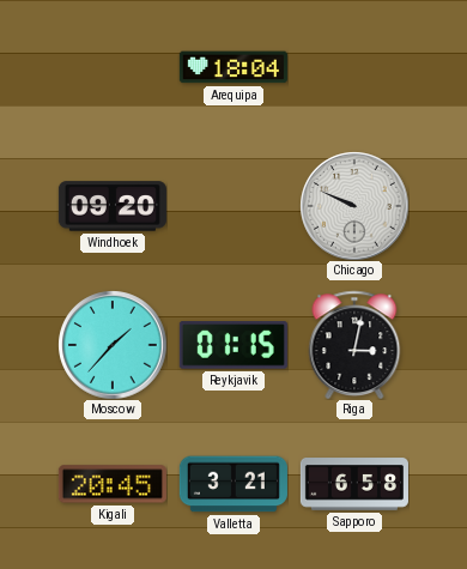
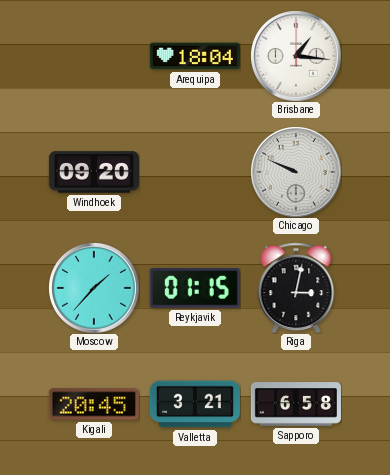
Brisbane: none -> 1:16
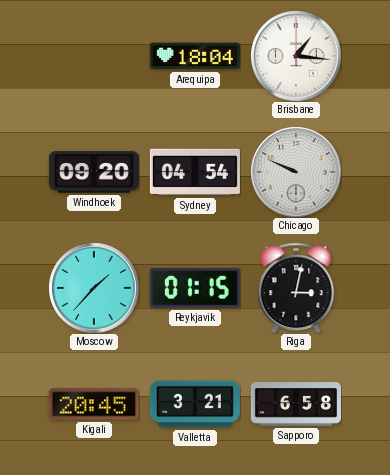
Sydney: none -> 04:54
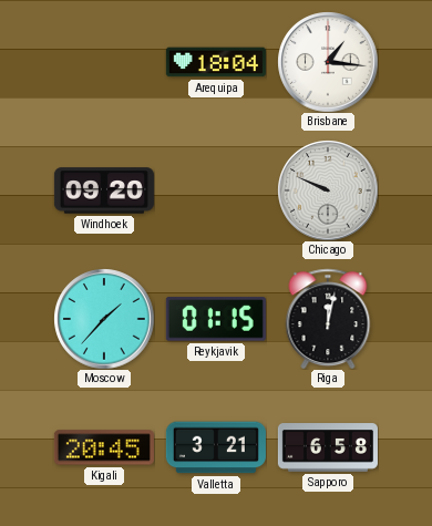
Sydney: 04:54 -> none
Riga: 3:02 -> 12:02
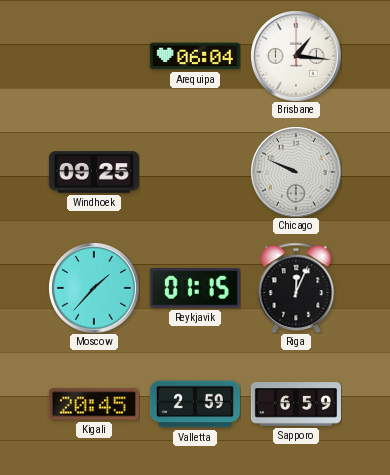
Arequipa: 18:04 -> 06:04
Windhoek: 09:20 -> 09:25
Riga: 12:02 -> 12:04
Valletta: 3:21 -> 2:59
Sapporo: 6:58 -> 6:59
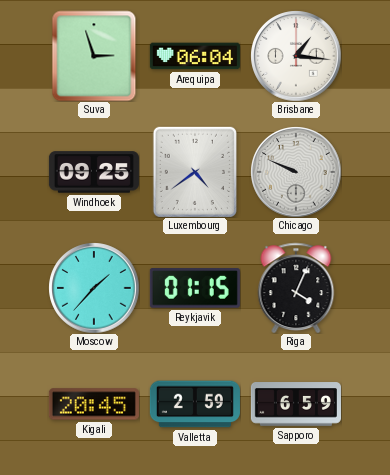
Suva: none -> 2:57
Luxembourg: none -> 4:39
Riga: 12:04 -> 4:04
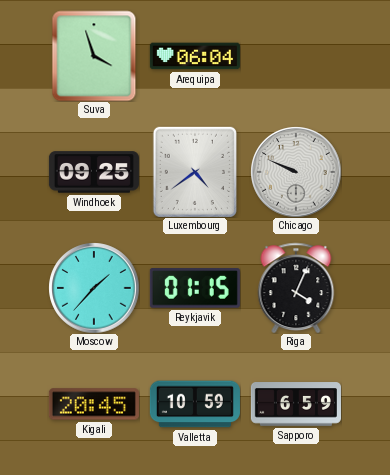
Suva: 2:57 -> 3:57
Brisbane: 1:16 -> none
Valletta: 2:59 -> 10:59
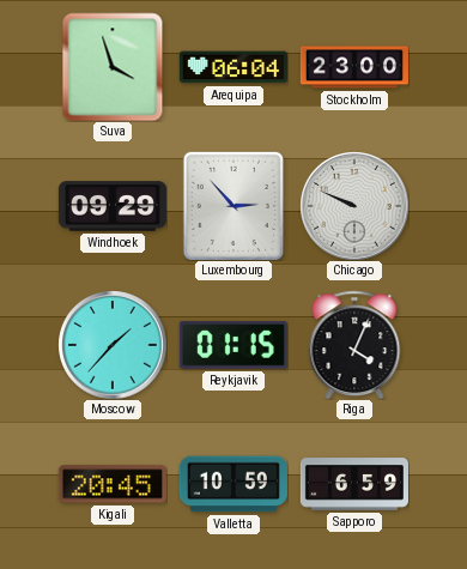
Stockholm: none -> 23:00
Windhoek: 09:25 -> 09:29
Luxembourg: 4:39 -> 2:53
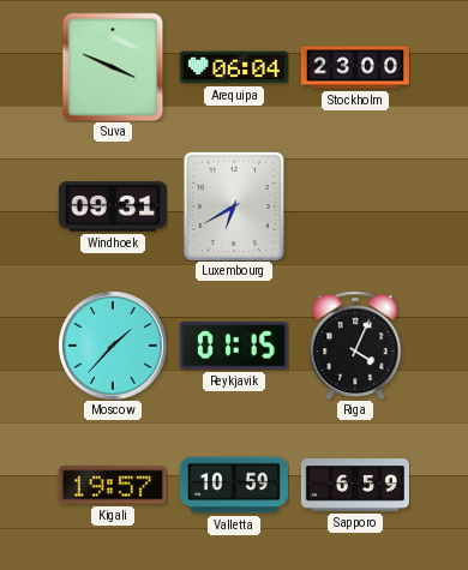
Suva: 3:57 -> 3:49
Windhoek: 09:29 -> 09:31
Luxembourg: 2:53 -> 6:40
Chicago: 9:49 -> none
Kigali: 20:45 -> 19:57
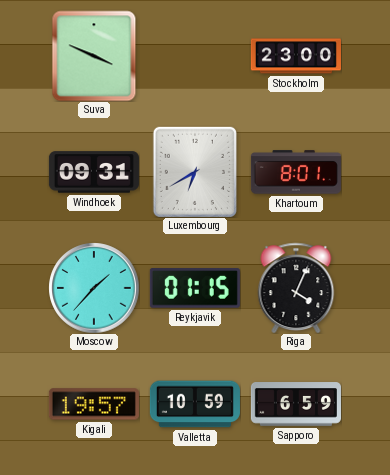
Arequipa: 06:04 -> none
Khartoum: none -> 8:01
